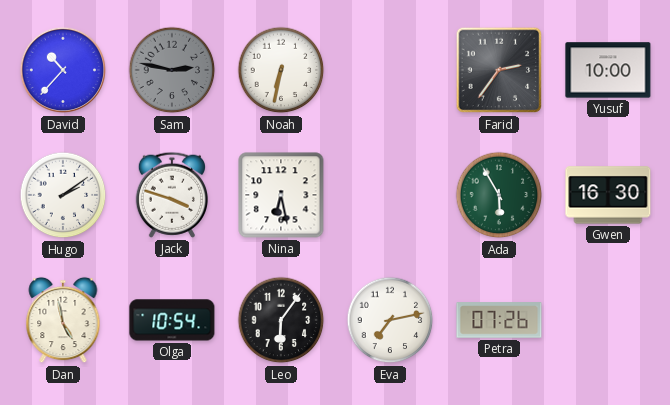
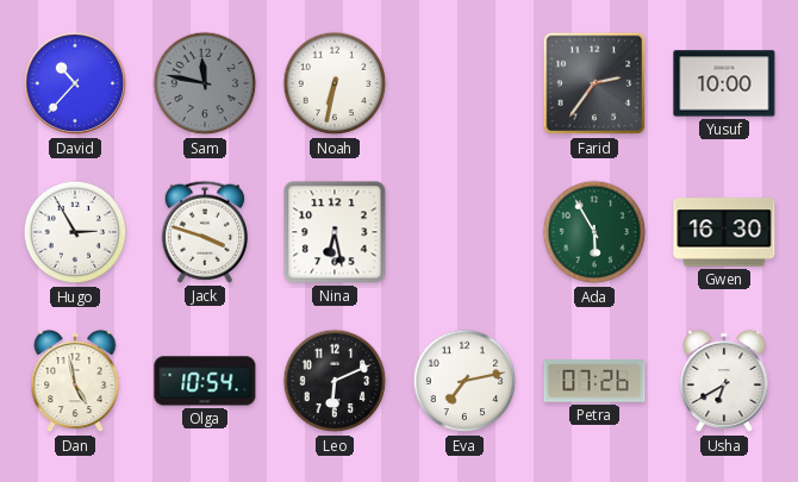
Sam: 2:47 -> 11:47
Hugo: 2:09 -> 2:55
Leo: 6:06 -> 6:11
Usha: none -> 6:40
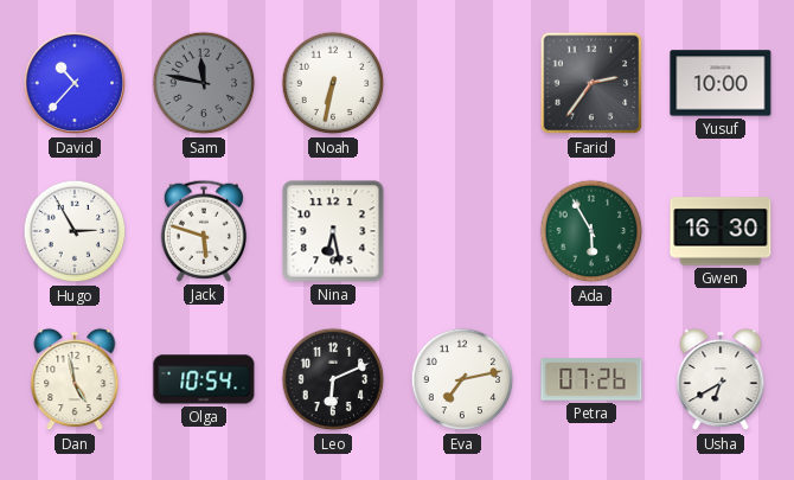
Jack: 3:48 -> 5:48
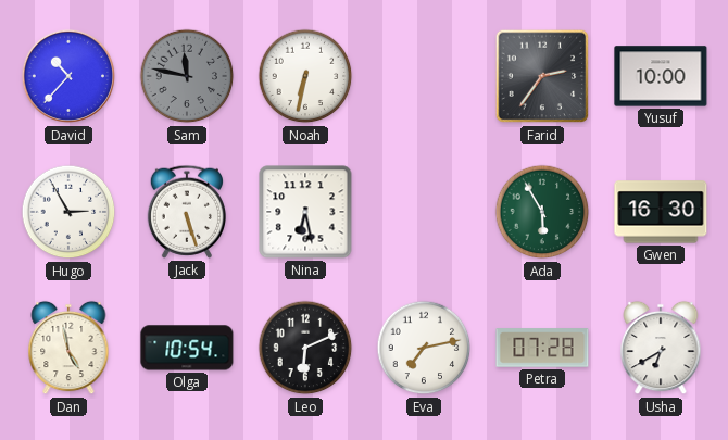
Jack: 5:48 -> 5:27
Petra: 07:26 -> 07:28
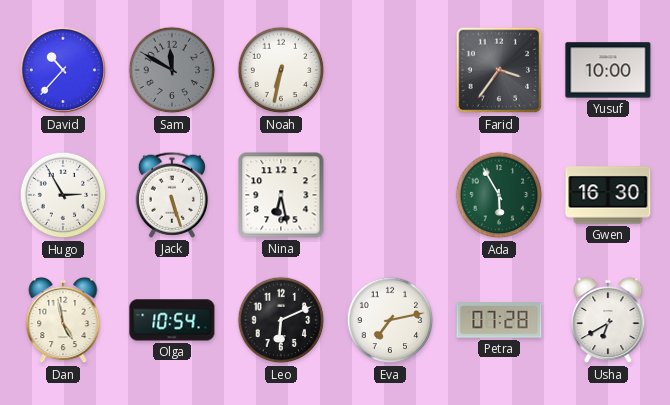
Sam: 11:47 -> 11:50
Farid: 2:36 -> 3:36
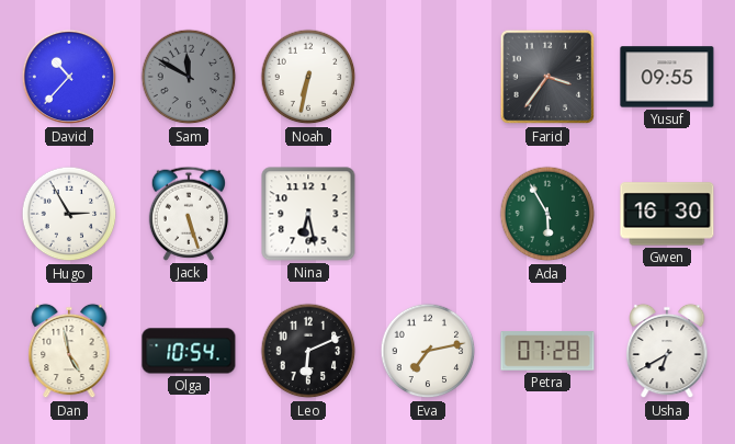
Yusuf: 10:00 -> 09:55
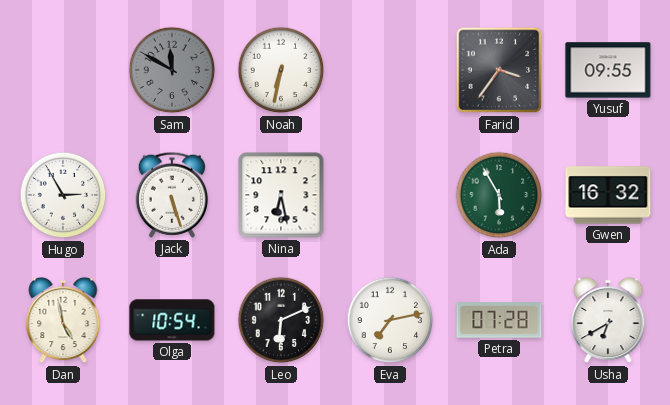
David: 10:37 -> none
Gwen: 16:30 -> 16:32
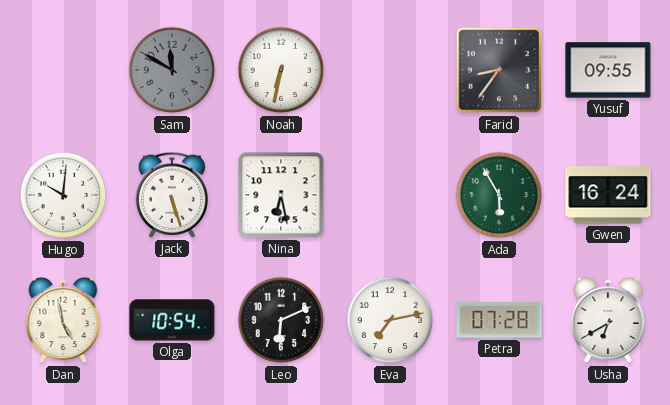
Farid: 3:36 -> 8:36
Hugo: 2:55 -> 10:01
Gwen: 16:32 -> 16:24
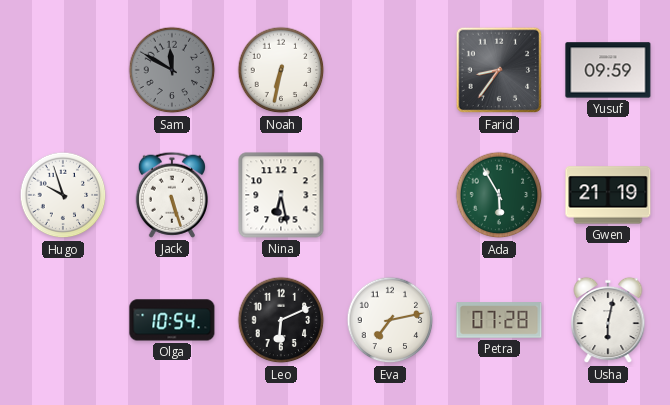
Yusuf: 09:55 -> 09:59
Hugo: 10:01 -> 9:57
Gwen: 16:24 -> 21:19
Dan: 4:58 -> none
Usha: 6:40 -> 6:02
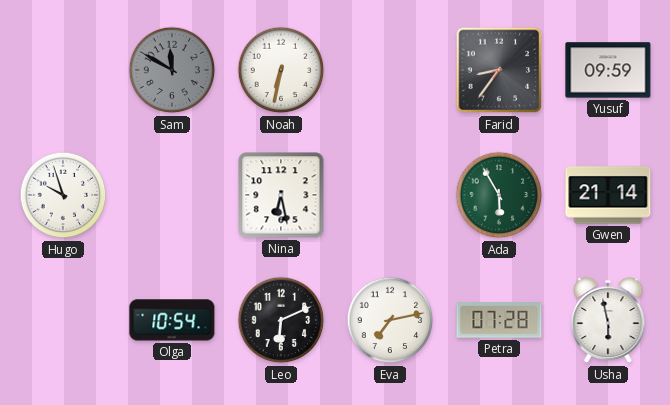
Jack: 5:27 -> none
Gwen: 21:19 -> 21:14
Usha: 6:02 -> 5:58
